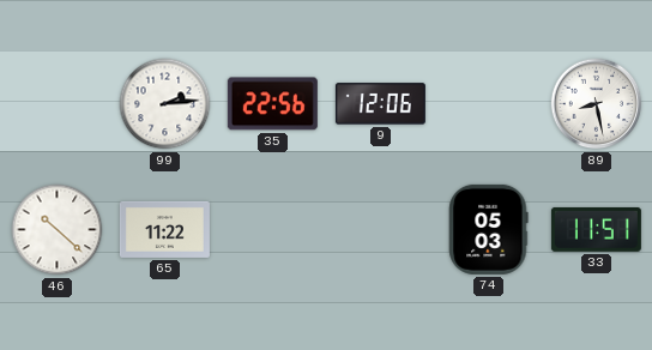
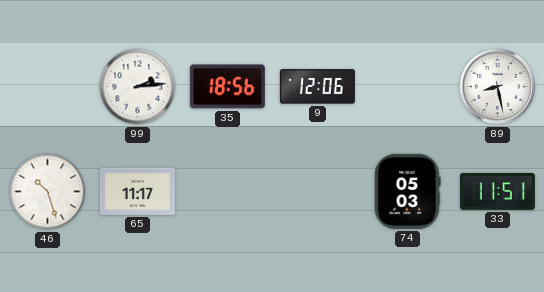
35: 22:56 -> 18:56
46: 10:22 -> 10:27
65: 11:22 -> 11:17
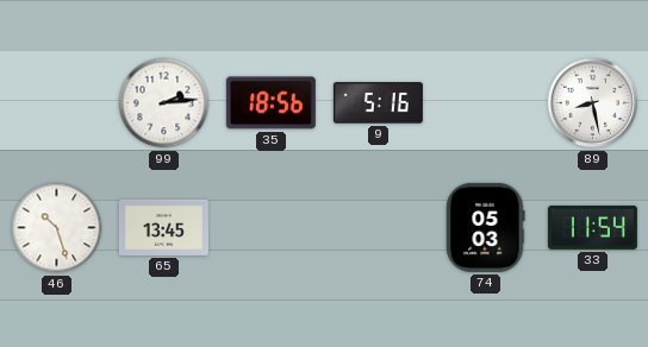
9: 12:06 -> 5:16
65: 11:17 -> 13:45
33: 11:51 -> 11:54
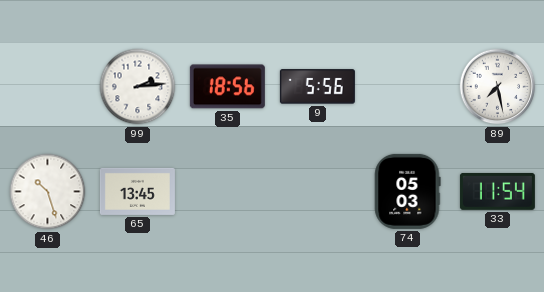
9: 5:16 -> 5:56
89: 8:28 -> 7:28
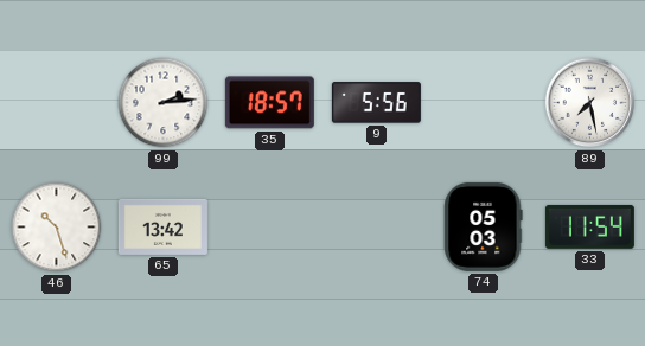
35: 18:56 -> 18:57
65: 13:45 -> 13:42
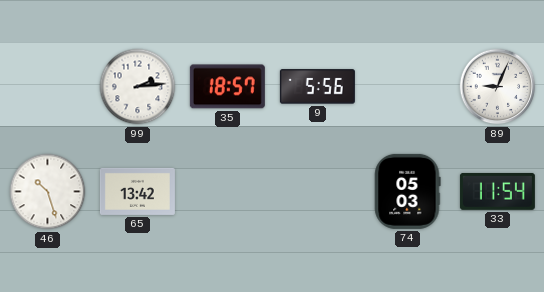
89: 7:28 -> 9:04
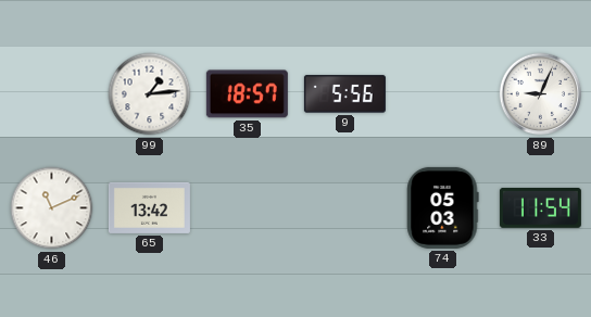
99: 2:14 -> 1:14
46: 10:27 -> 11:11
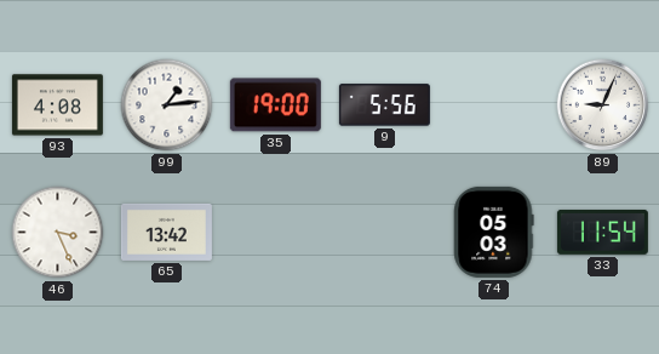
93: none -> 4:08
35: 18:57 -> 19:00
46: 11:11 -> 3:26
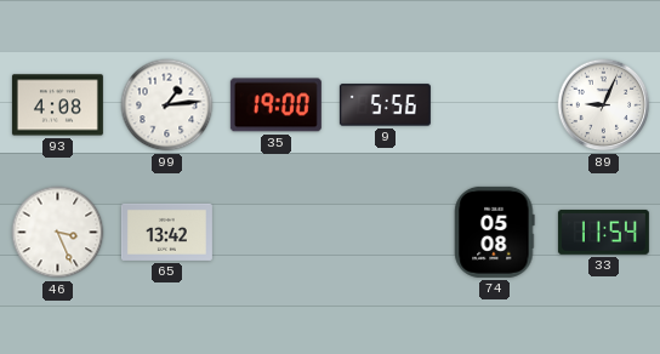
74: 05:03 -> 05:08
